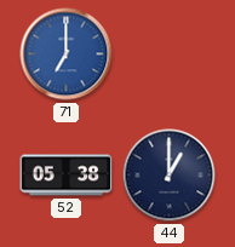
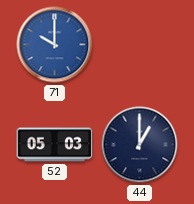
71: 7:00 -> 10:00
52: 05:38 -> 05:03
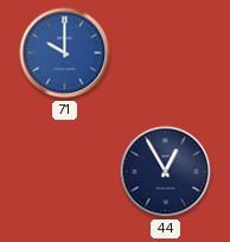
52: 05:03 -> none
44: 1:00 -> 12:55
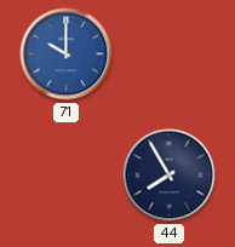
44: 12:55 -> 7:55
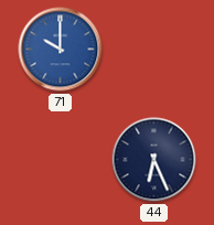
44: 7:55 -> 6:26
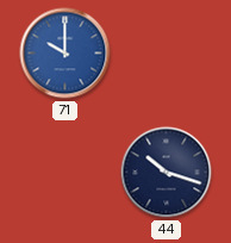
44: 6:26 -> 10:18
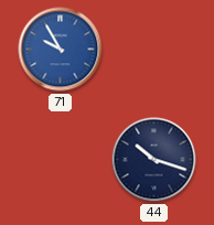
71: 10:00 -> 9:55
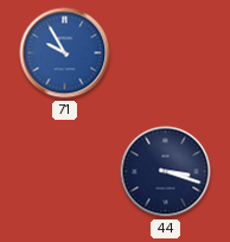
44: 10:18 -> 3:18
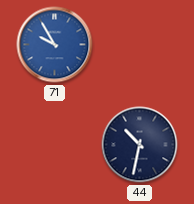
44: 3:18 -> 10:32
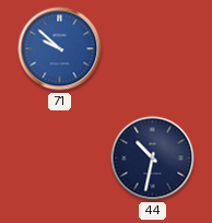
71: 9:55 -> 9:52
